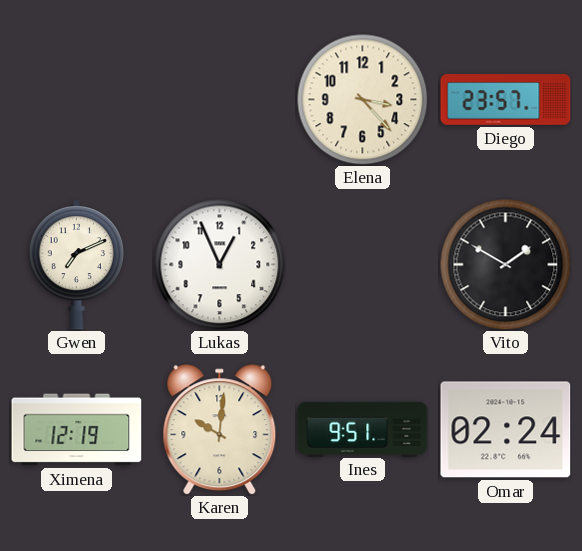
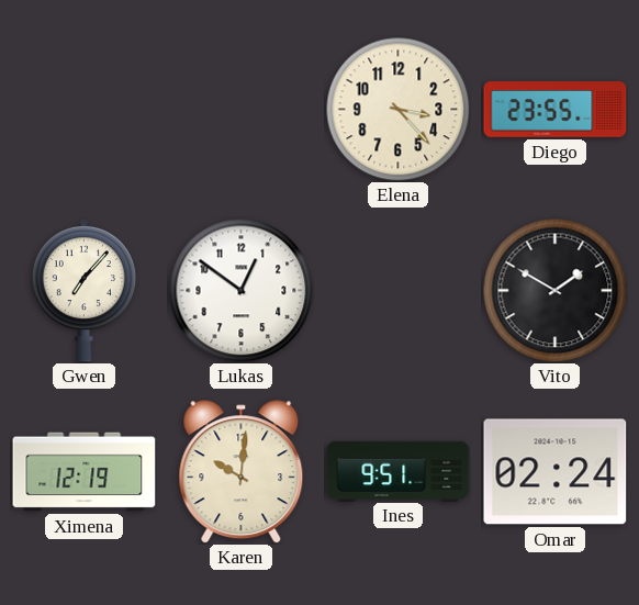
Diego: 23:57 -> 23:55
Gwen: 7:11 -> 7:07
Lukas: 12:56 -> 12:51
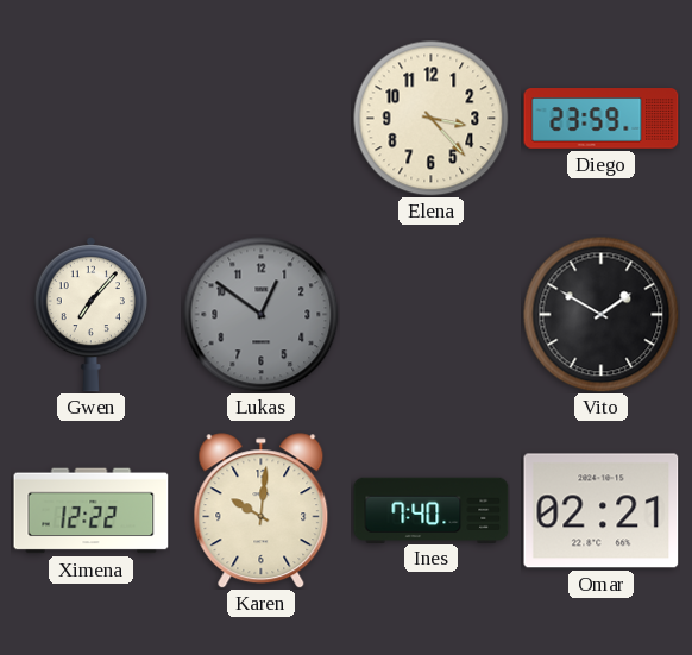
Diego: 23:55 -> 23:59
Lukas dial: white -> grey
Ximena: 12:19 -> 12:22
Ines: 9:51 -> 7:40
Omar: 02:24 -> 02:21
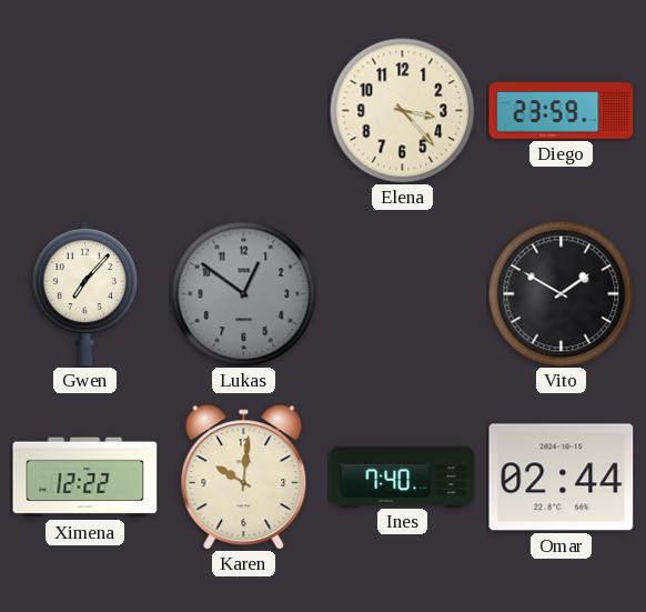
Omar: 02:21 -> 02:44
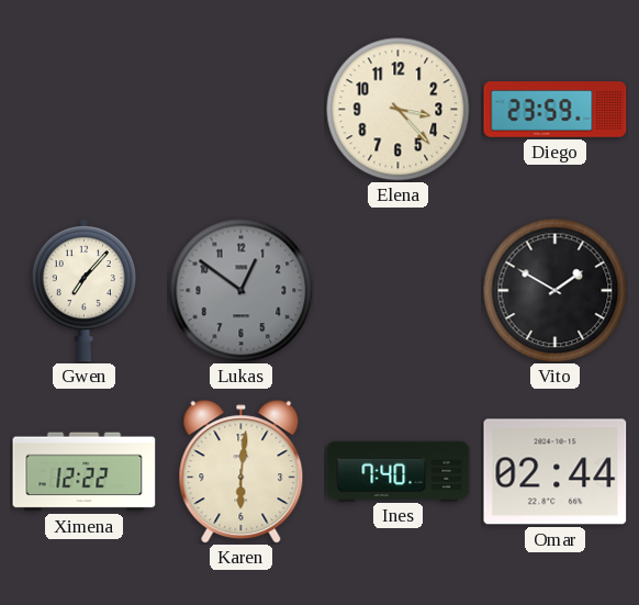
Karen: 10:01 -> 6:01
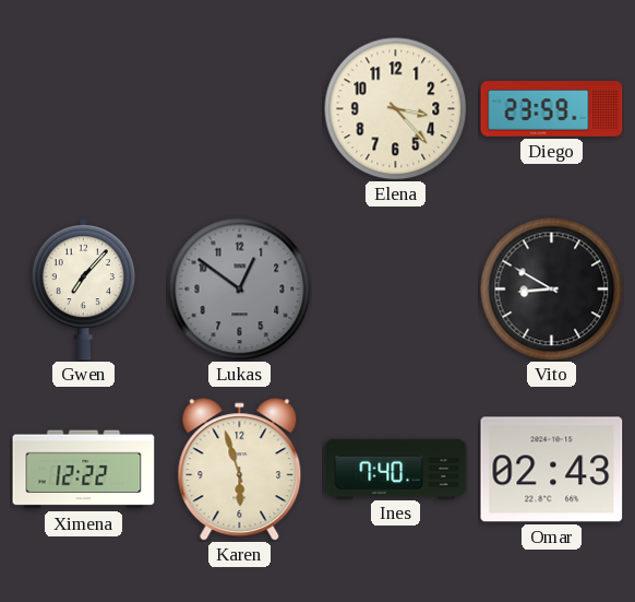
Vito: 1:50 -> 8:50
Karen: 6:01 -> 5:57
Omar: 02:44 -> 02:43
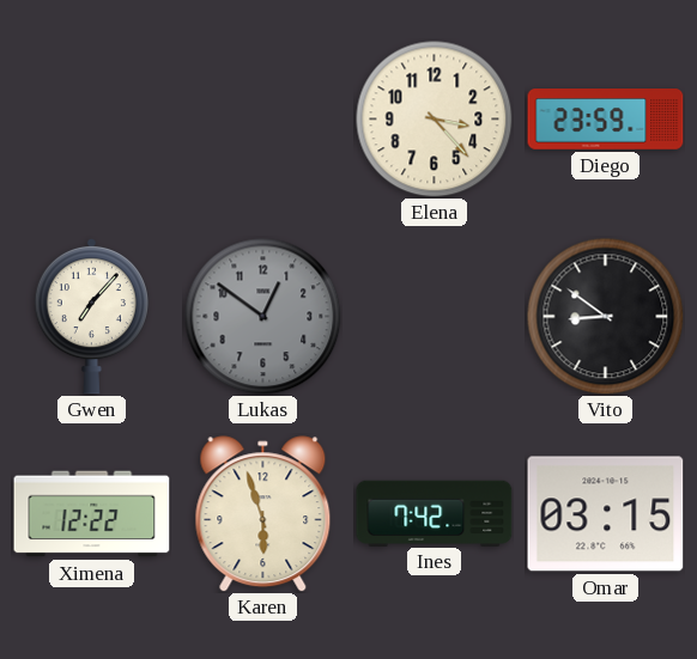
Vito: 8:50 -> 8:51
Ines: 7:40 -> 7:42
Omar: 02:43 -> 03:15
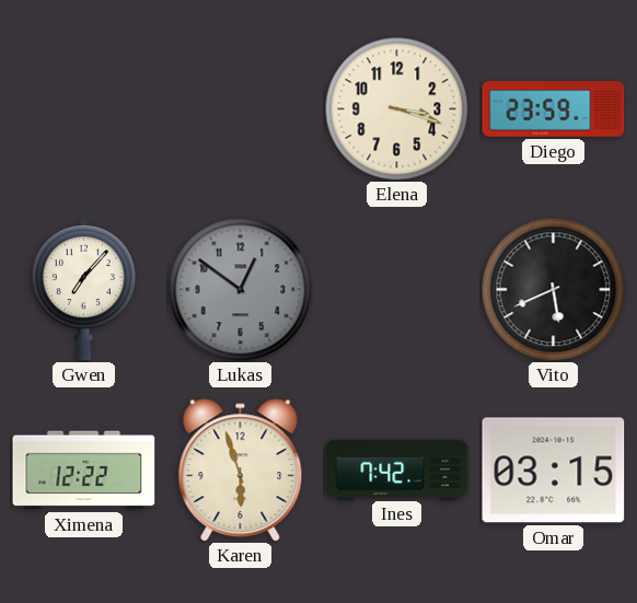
Elena: 3:23 -> 3:18
Vito: 8:51 -> 5:41
